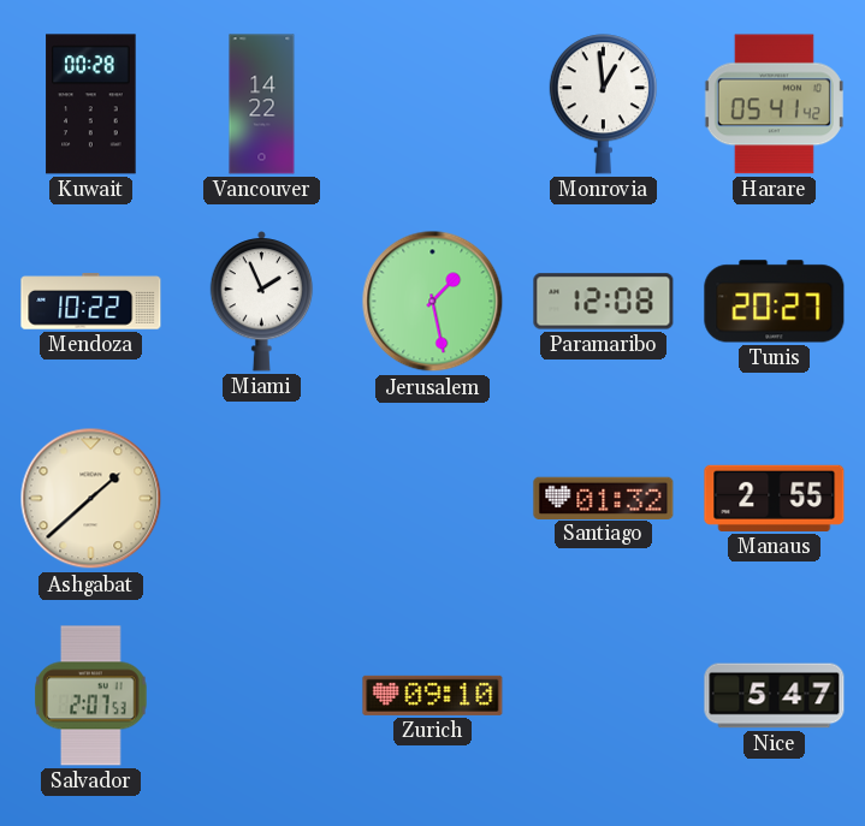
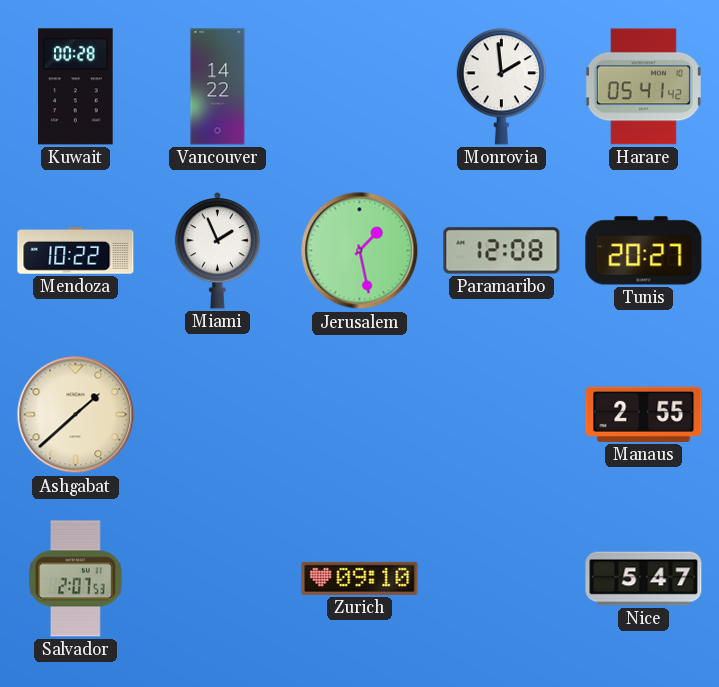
Monrovia: 12:59 -> 1:59
Santiago: 01:32 -> none
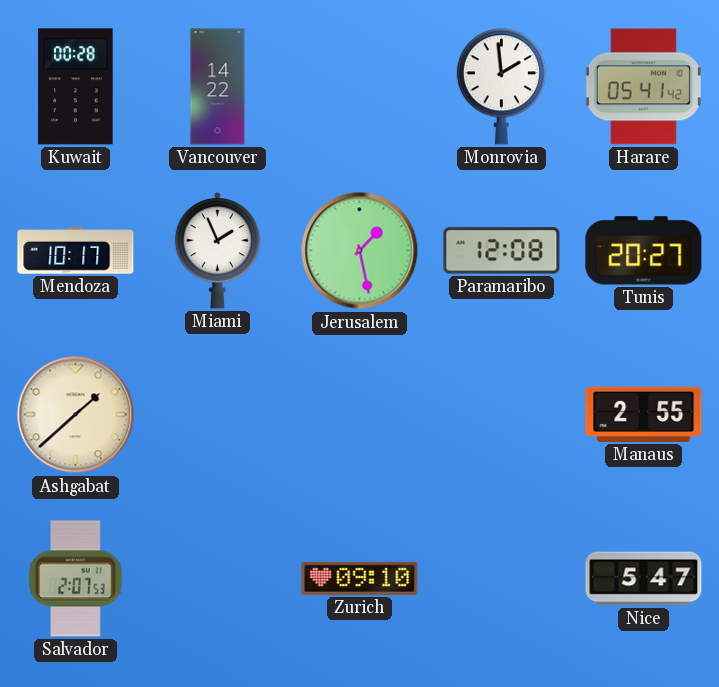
Mendoza: 10:22 -> 10:17
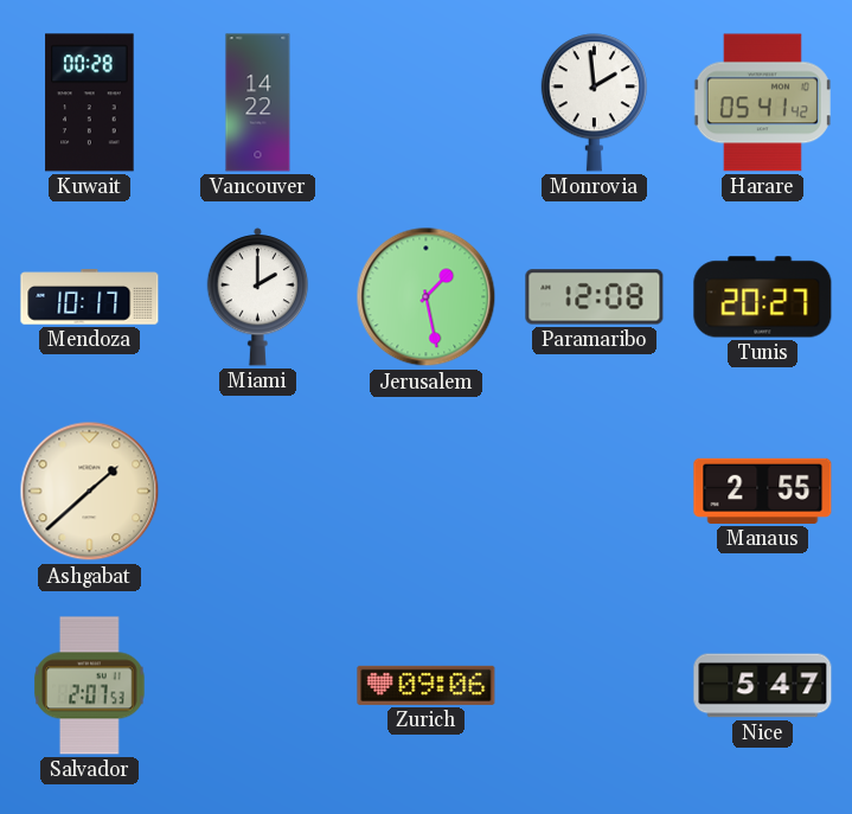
Miami: 1:56 -> 2:00
Zurich: 09:10 -> 09:06
